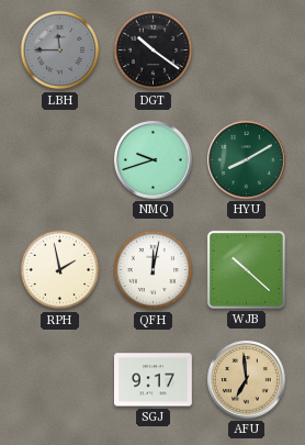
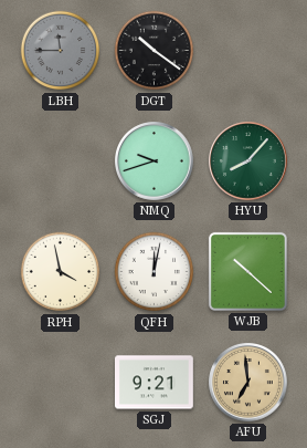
HYU: 8:10 -> 8:07
RPH: 1:58 -> 3:58
SGJ: 9:17 -> 9:21
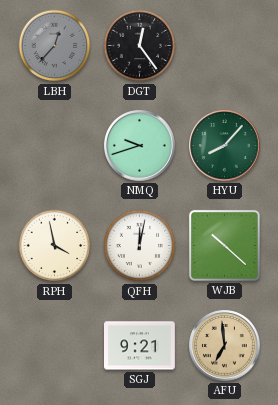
LBH: 11:45 -> 12:37
DGT: 10:21 -> 12:24
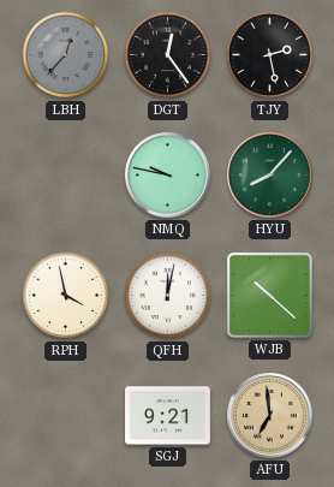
TJY: none -> 2:28
NMQ: 9:42 -> 9:47
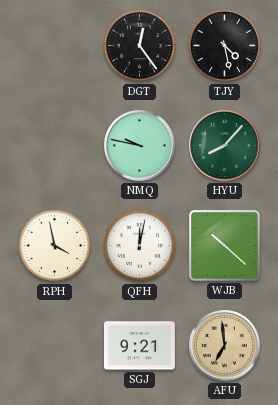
LBH: 12:37 -> none
TJY: 2:28 -> 4:28
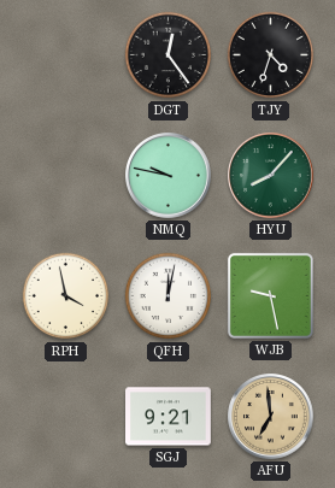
TJY: 4:28 -> 4:33
WJB: 10:22 -> 9:28
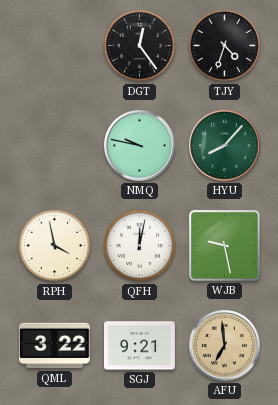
QML: none -> 3:22
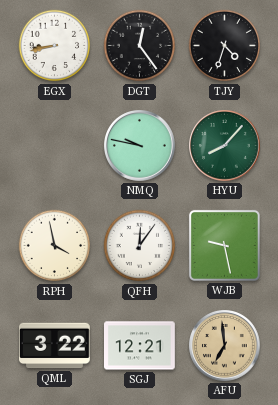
EGX: none -> 8:43
QFH: 12:02 -> 12:06
SGJ: 9:21 -> 12:21
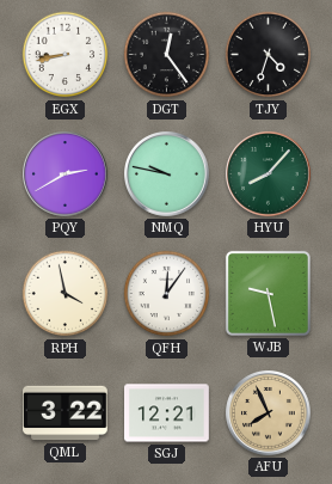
PQY: none -> 2:40
AFU: 6:59 -> 7:56
